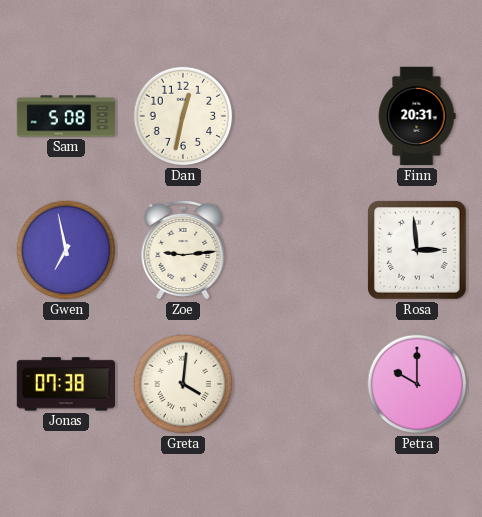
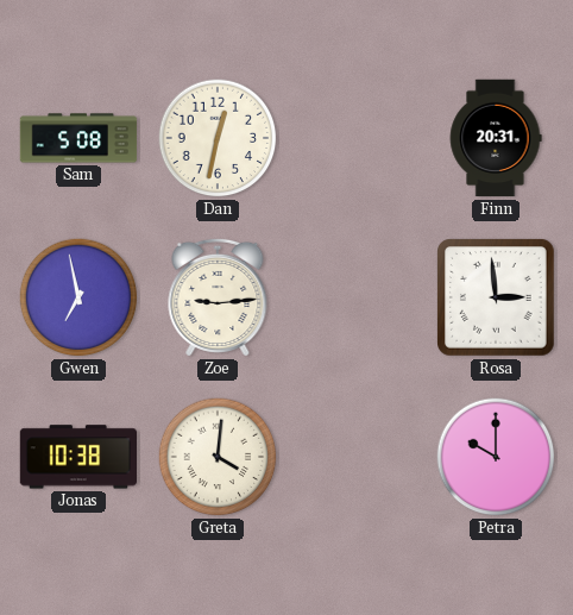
Jonas: 07:38 -> 10:38
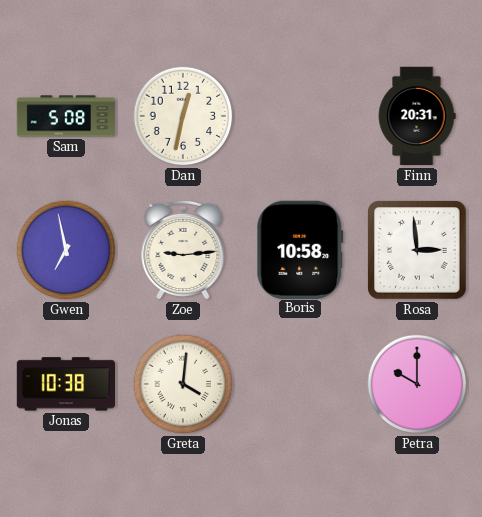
Boris: none -> 10:58
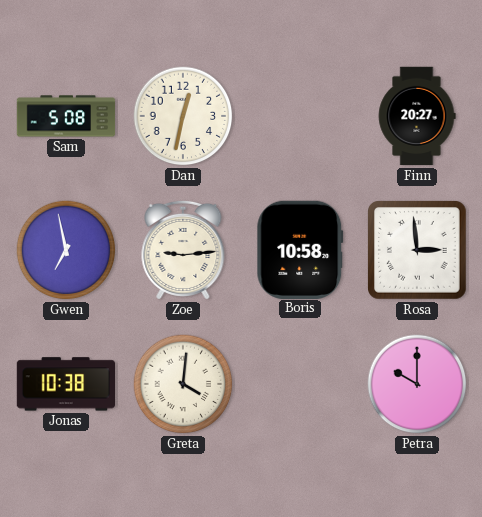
Finn: 20:31 -> 20:27
